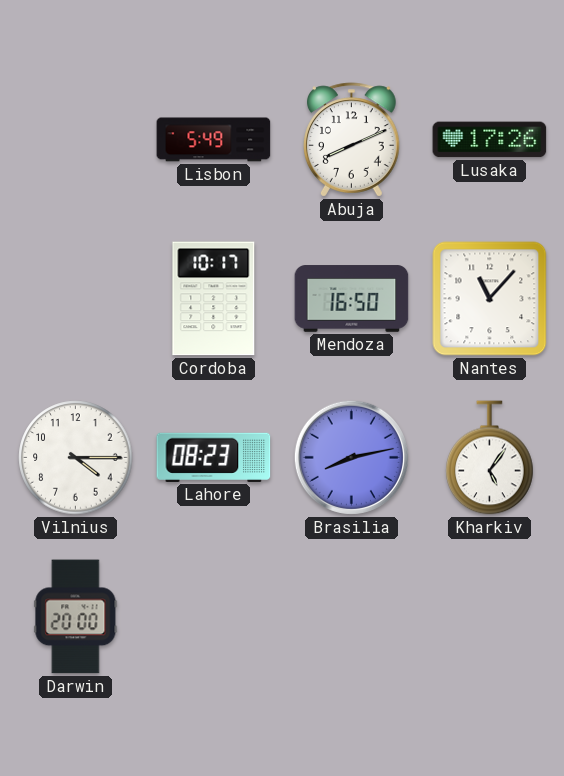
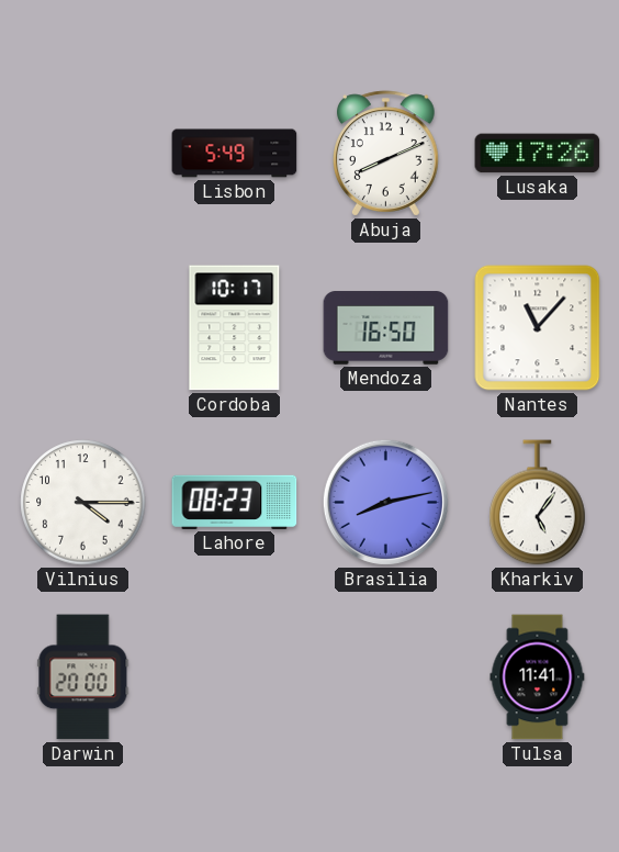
Tulsa: none -> 11:41
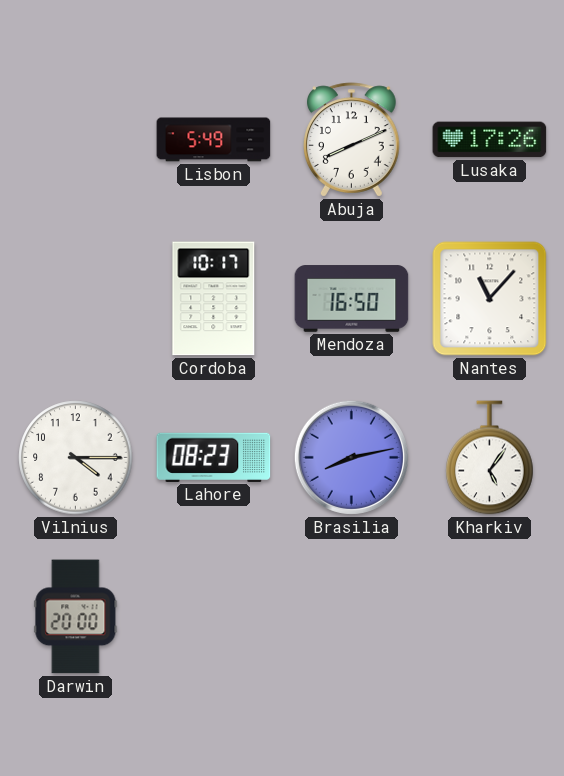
Tulsa: 11:41 -> none
